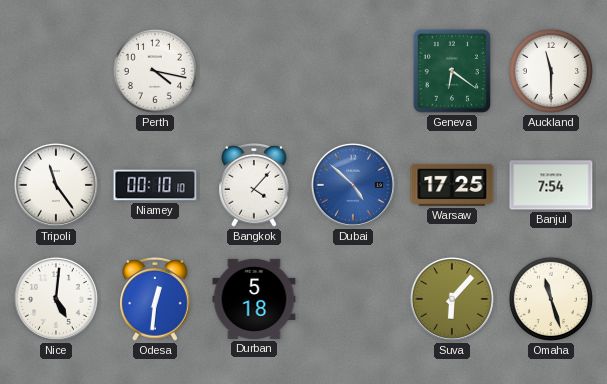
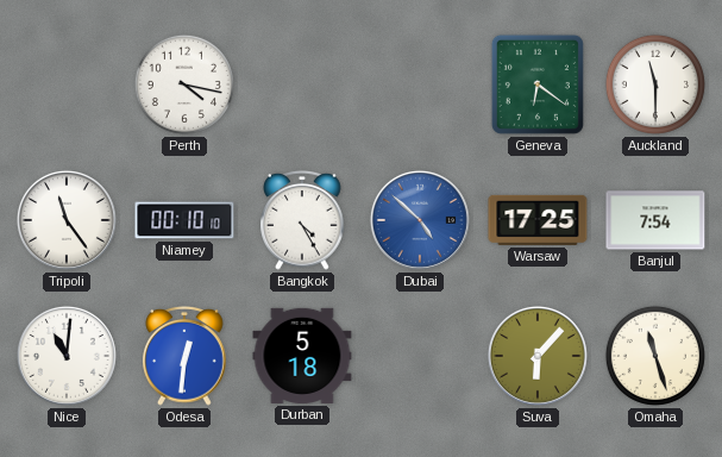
Bangkok: 4:07 -> 4:25
Nice: 5:01 -> 11:01
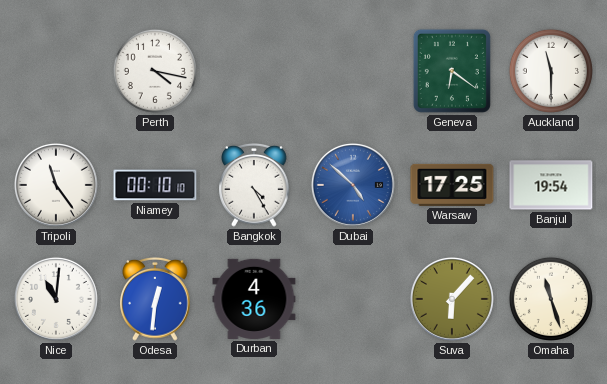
Banjul: 7:54 -> 19:54
Durban: 5:18 -> 4:36
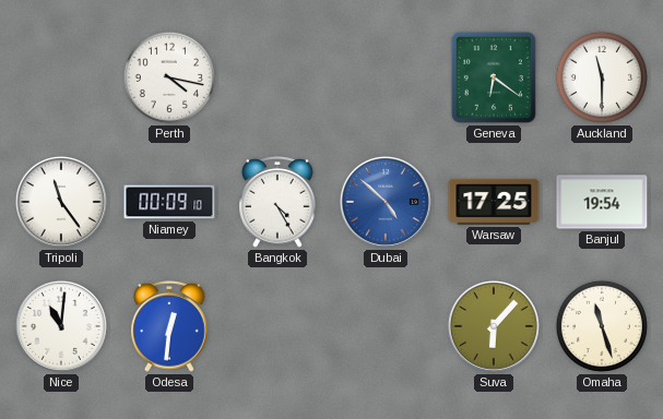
Niamey: 00:10 -> 00:09
Durban: 4:36 -> none
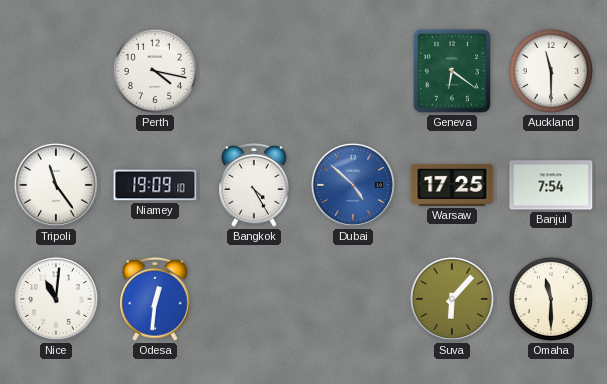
Niamey: 00:09 -> 19:09
Banjul: 19:54 -> 7:54
Omaha: 11:27 -> 11:30
